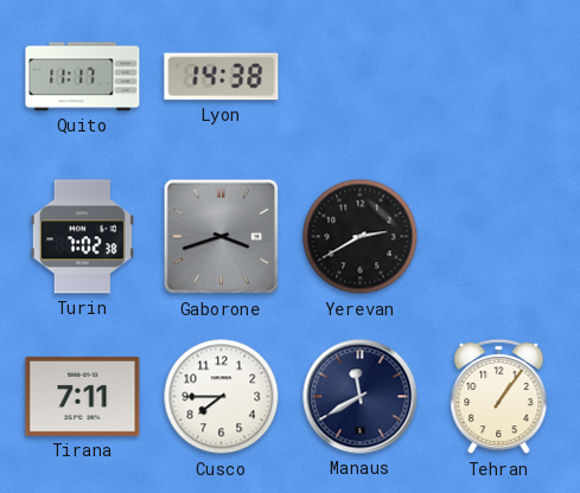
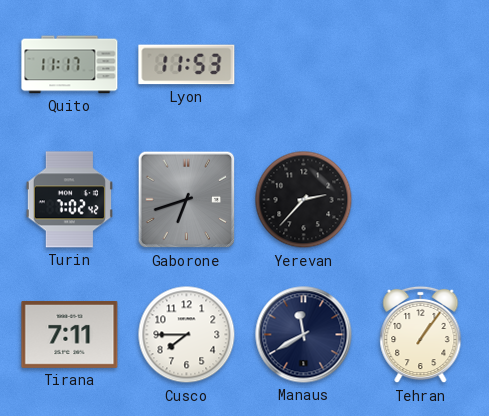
Lyon: 14:38 -> 11:53
Turin: 7:02:38 -> 7:02:42
Gaborone: 3:42 -> 6:42
Yerevan: 2:40 -> 2:37
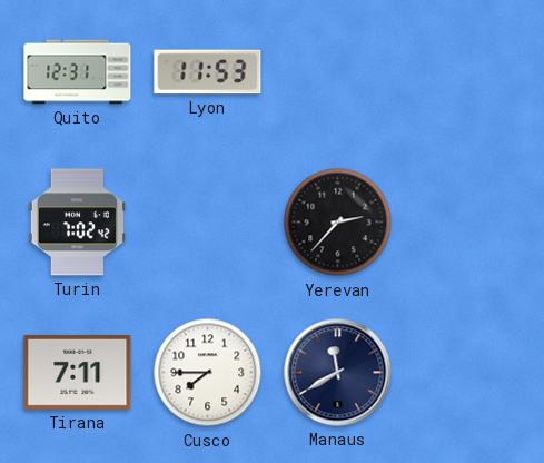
Quito: 11:17 -> 12:31
Gaborone: 6:42 -> none
Tehran: 1:06 -> none
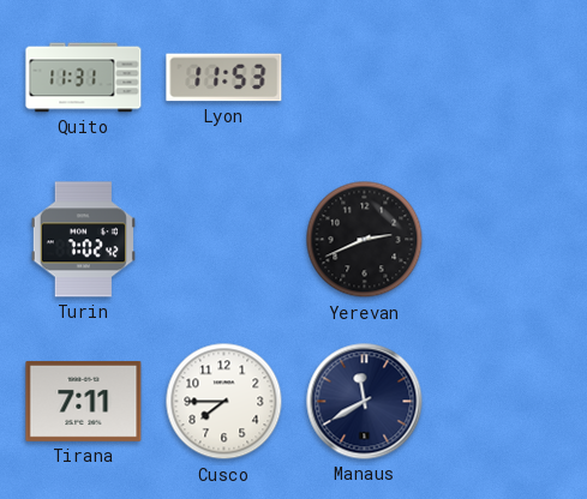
Quito: 12:31 -> 11:31
Yerevan: 2:37 -> 2:41
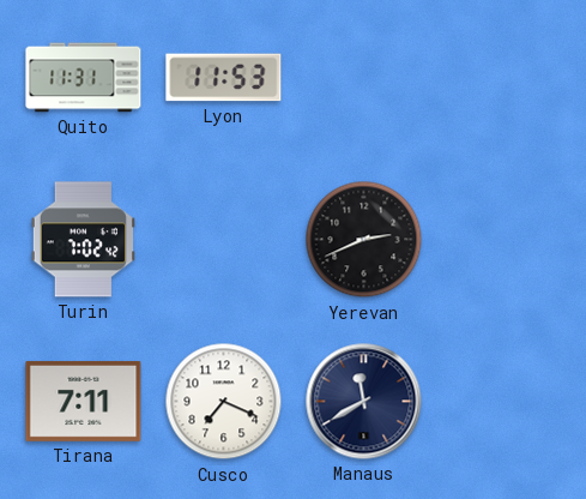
Cusco: 7:45 -> 7:19
